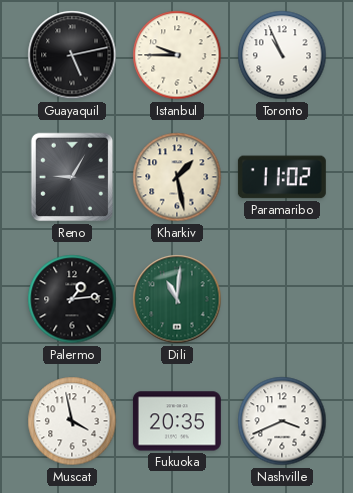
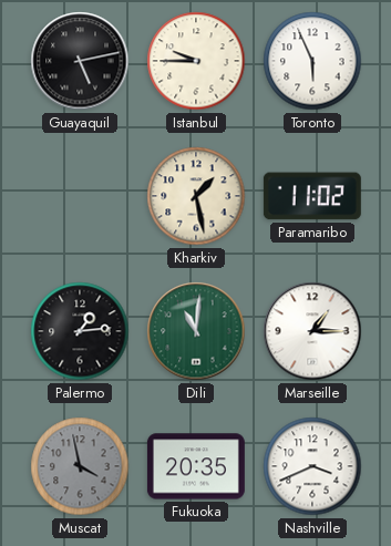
Toronto: 10:56 -> 5:56
Reno: 9:05 -> none
Marseille: none -> 1:15
Muscat dial: white -> grey
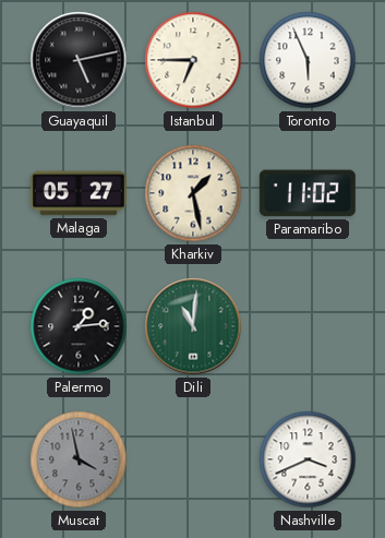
Istanbul: 9:45 -> 6:45
Malaga: none -> 05:27
Marseille: 1:15 -> none
Fukuoka: 20:35 -> none
